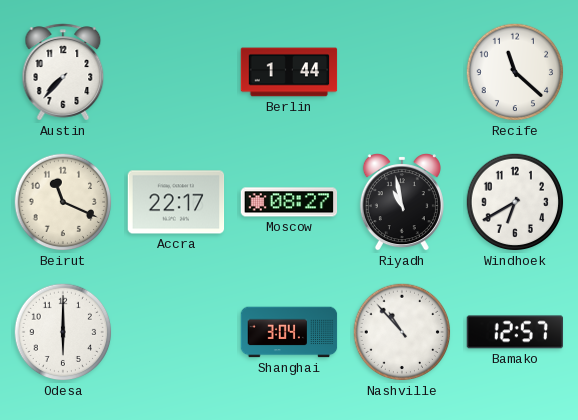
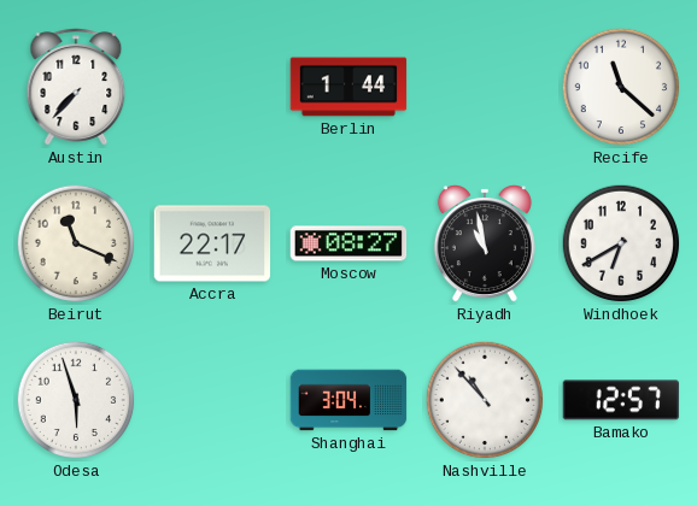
Odesa: 6:00 -> 5:57
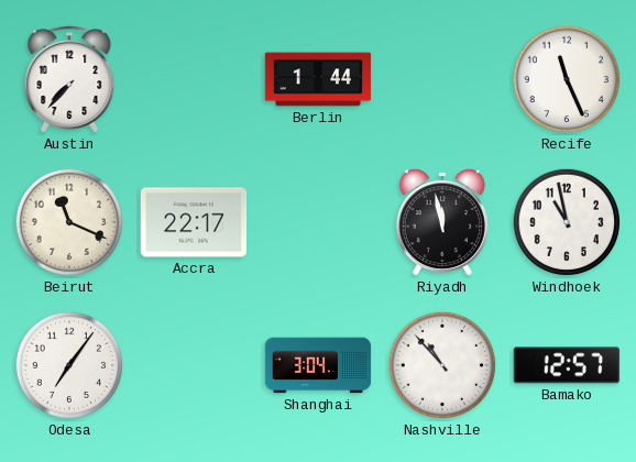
Recife: 11:22 -> 11:26
Moscow: 08:27 -> none
Riyadh: 10:58 -> 11:58
Windhoek: 6:40 -> 10:58
Odesa: 5:57 -> 7:06
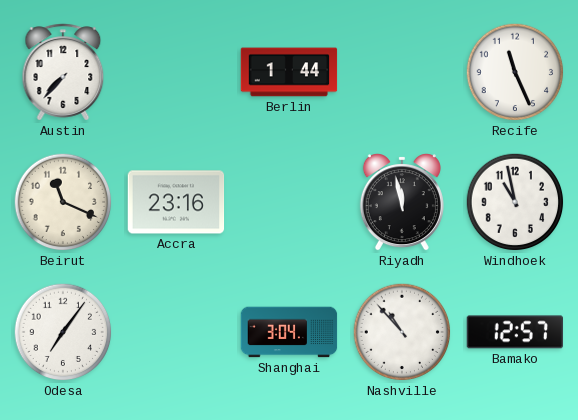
Accra: 22:17 -> 23:16
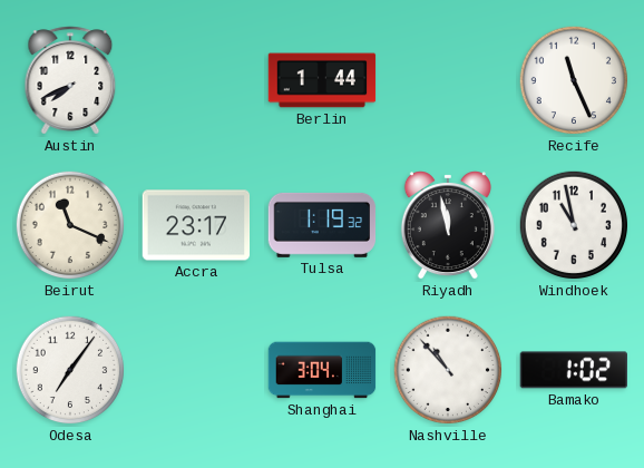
Austin: 7:37 -> 7:41
Accra: 23:16 -> 23:17
Tulsa: none -> 1:19
Bamako: 12:57 -> 1:02
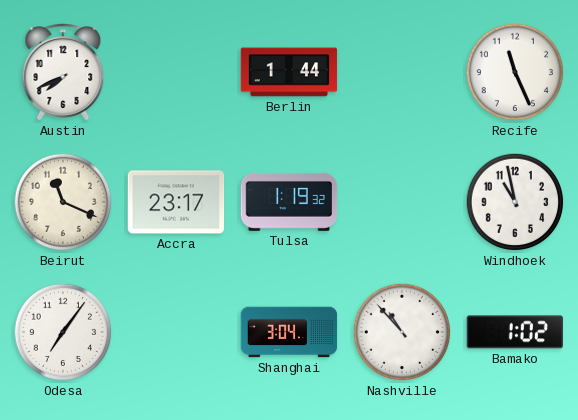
Riyadh: 11:58 -> none
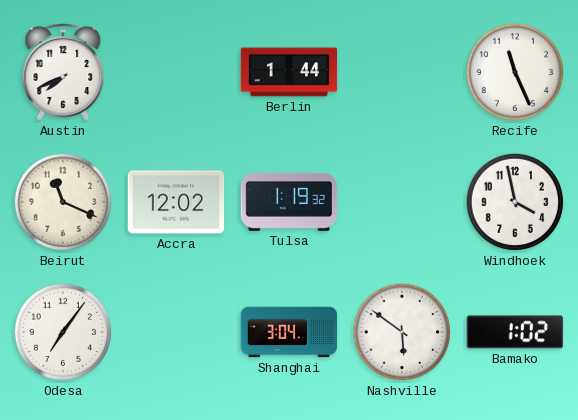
Accra: 23:17 -> 12:02
Windhoek: 10:58 -> 3:58
Nashville: 10:53 -> 5:51
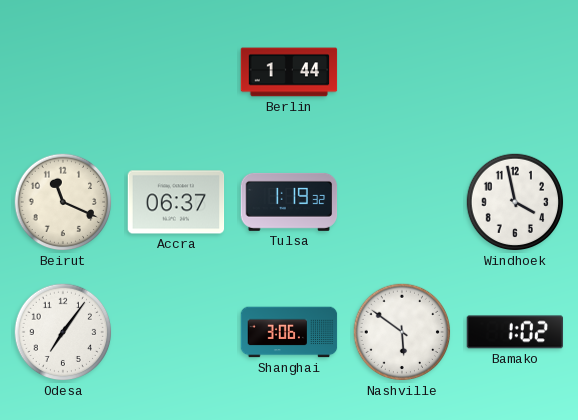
Austin: 7:41 -> none
Recife: 11:26 -> none
Accra: 12:02 -> 06:37
Shanghai: 3:04 -> 3:06
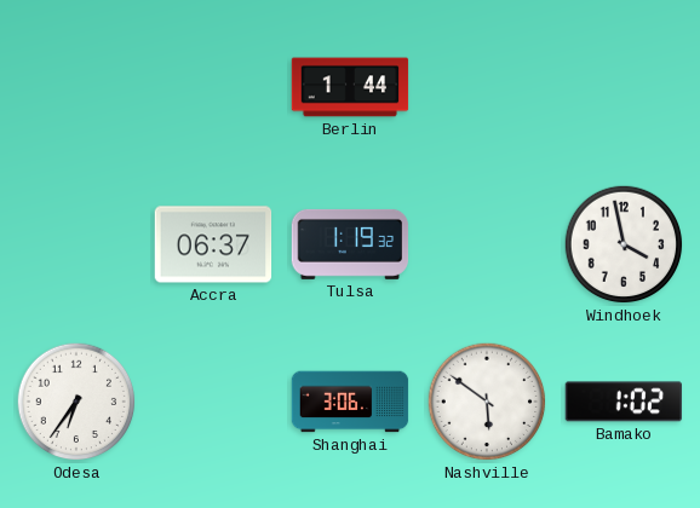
Beirut: 11:19 -> none
Odesa: 7:06 -> 6:36
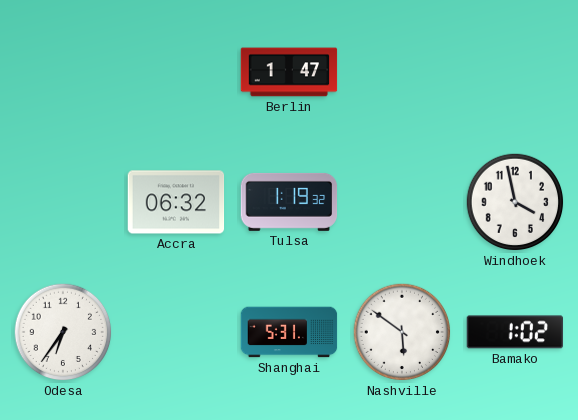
Berlin: 1:44 -> 1:47
Accra: 06:37 -> 06:32
Shanghai: 3:06 -> 5:31
